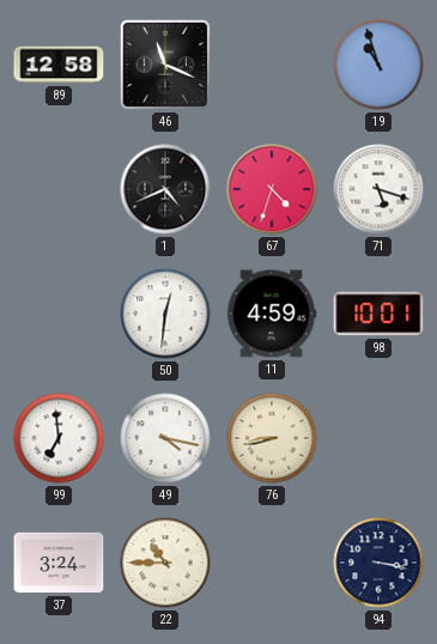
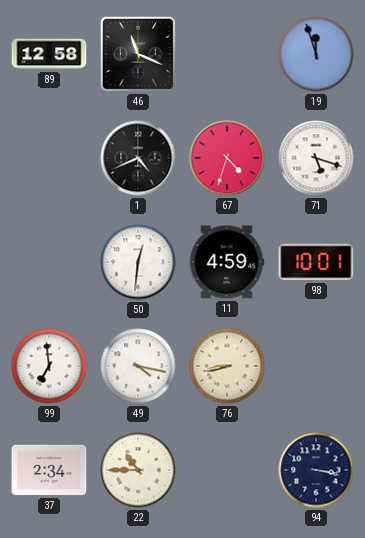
19: 10:57 -> 11:57
37: 3:24 -> 2:34
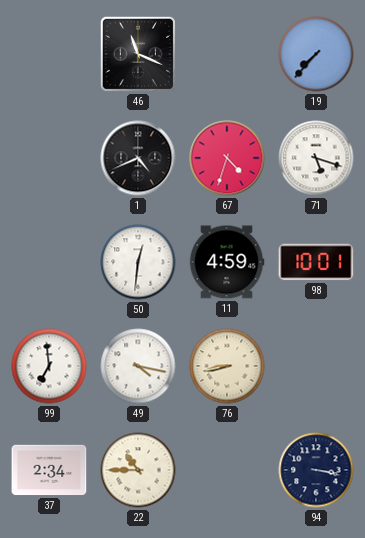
89: 12:58 -> none
19: 11:57 -> 7:37
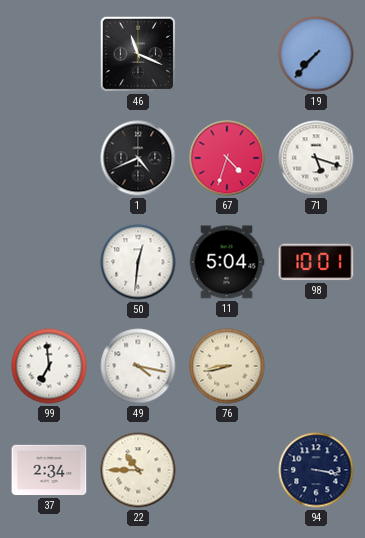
11: 4:59 -> 5:04
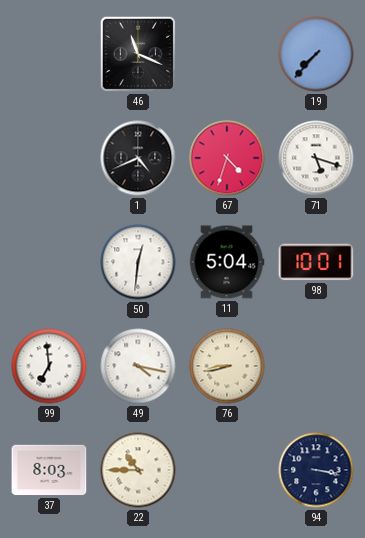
37: 2:34 -> 8:03
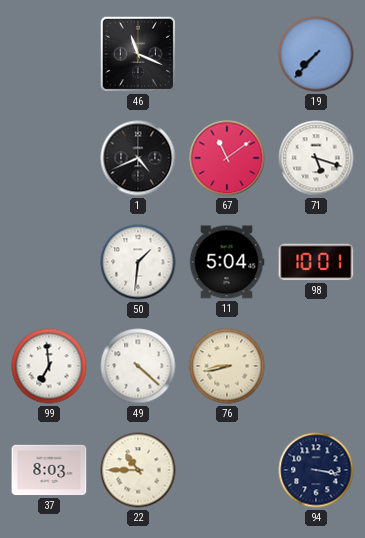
67: 4:33 -> 11:09
50: 12:31 -> 1:31
49: 4:17 -> 4:22
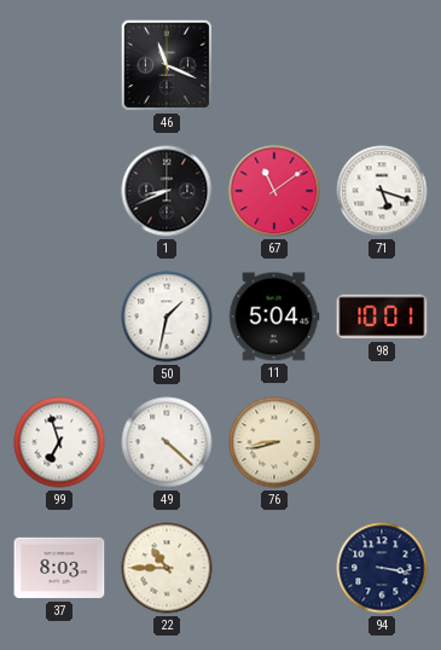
19: 7:37 -> none
1: 4:41 -> 8:41
50: 1:31 -> 1:32
99: 6:59 -> 6:57
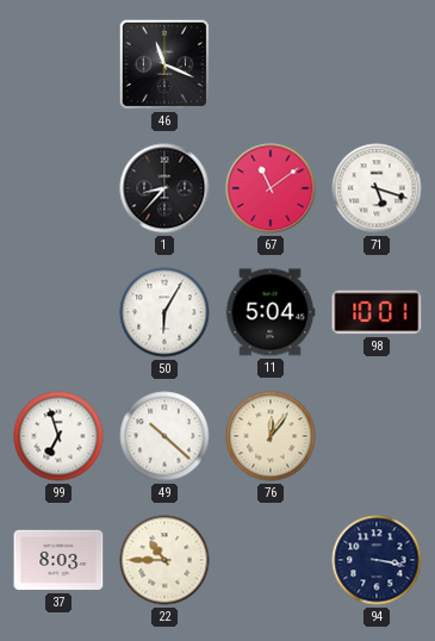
1: 8:41 -> 8:37
50: 1:32 -> 6:05
49: 4:22 -> 10:22
76: 8:43 -> 12:06
